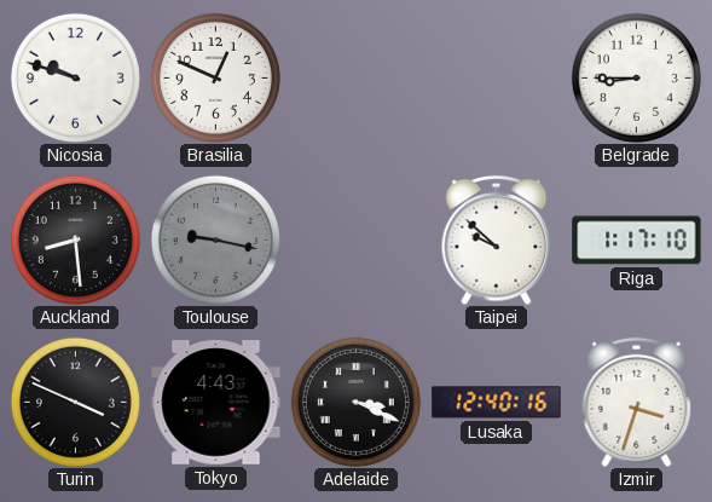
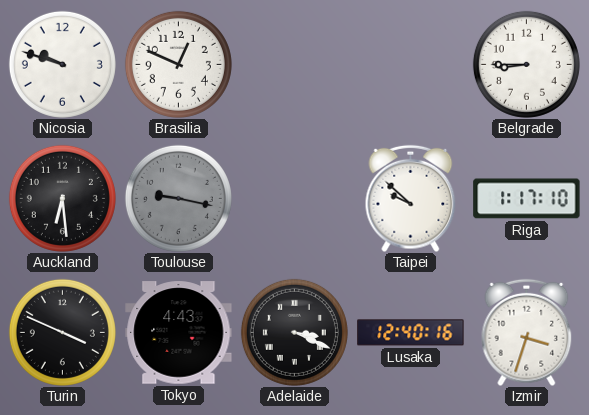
Auckland: 8:29 -> 6:29
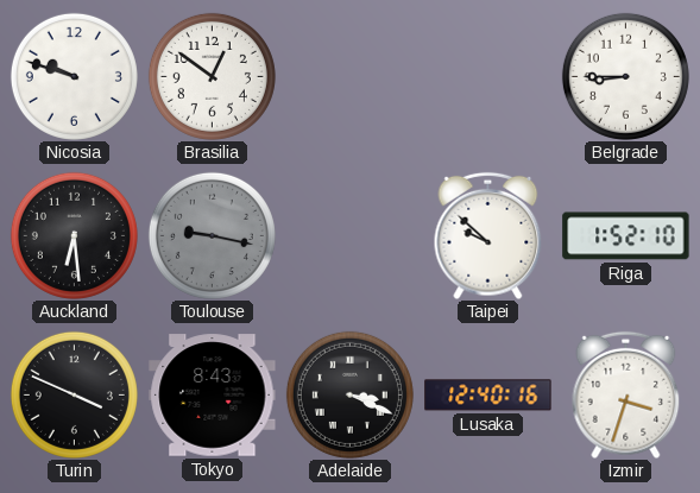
Brasilia: 12:49 -> 12:51
Riga: 1:17 -> 1:52
Tokyo: 4:43 -> 8:43
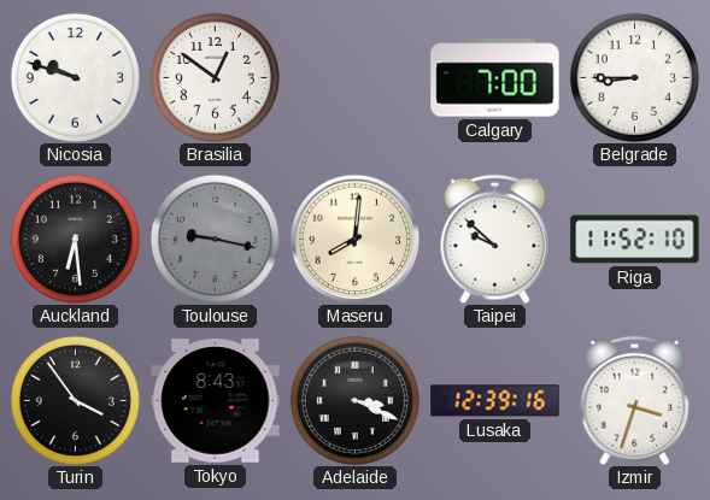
Calgary: none -> 7:00
Maseru: none -> 8:01
Riga: 1:52 -> 11:52
Turin: 3:49 -> 3:54
Lusaka: 12:40 -> 12:39
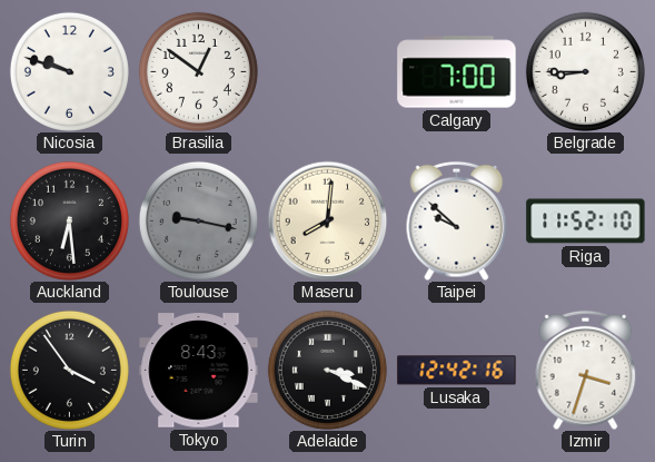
Lusaka: 12:39 -> 12:42
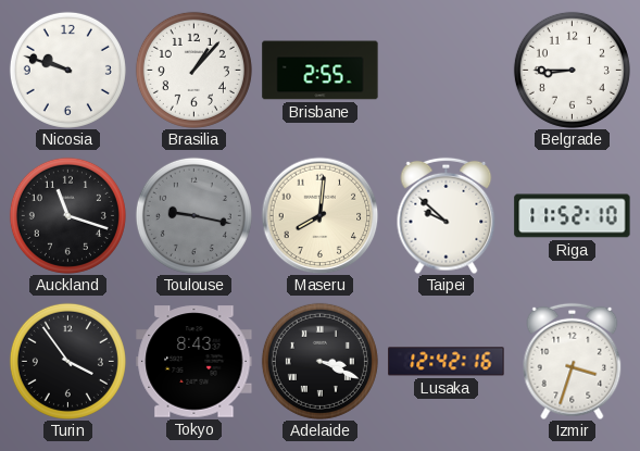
Brasilia: 12:51 -> 1:07
Brisbane: none -> 2:55
Calgary: 7:00 -> none
Auckland: 6:29 -> 11:18
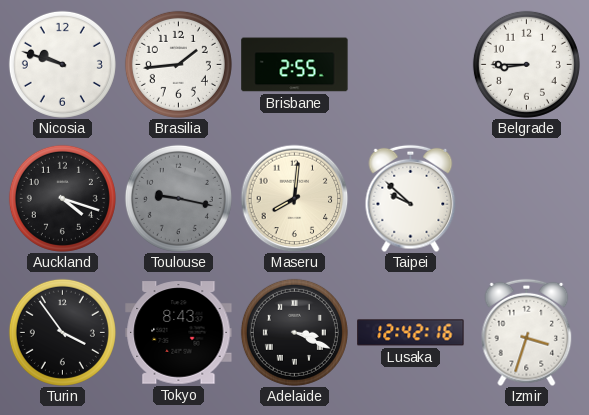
Brasilia: 1:07 -> 1:44
Auckland: 11:18 -> 4:18
Riga: 11:52 -> none
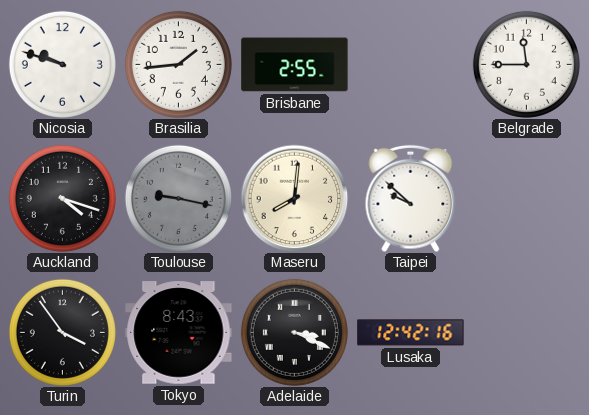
Belgrade: 8:45 -> 11:45
Izmir: 3:33 -> none
